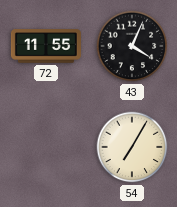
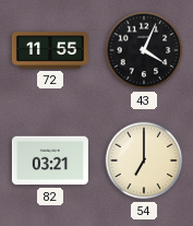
82: none -> 03:21
54: 7:05 -> 7:00
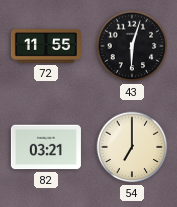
43: 4:04 -> 6:03
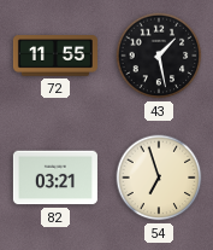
43: 6:03 -> 1:28
54: 7:00 -> 6:57
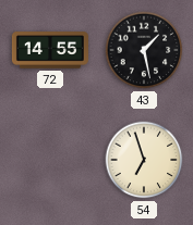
72: 11:55 -> 14:55
82: 03:21 -> none
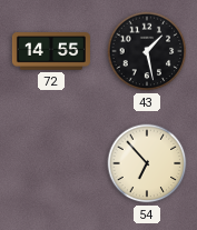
54: 6:57 -> 6:53
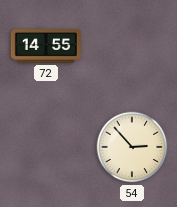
43: 1:28 -> none
54: 6:53 -> 2:53
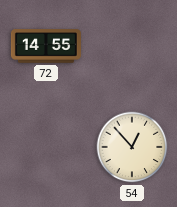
54: 2:53 -> 12:53
